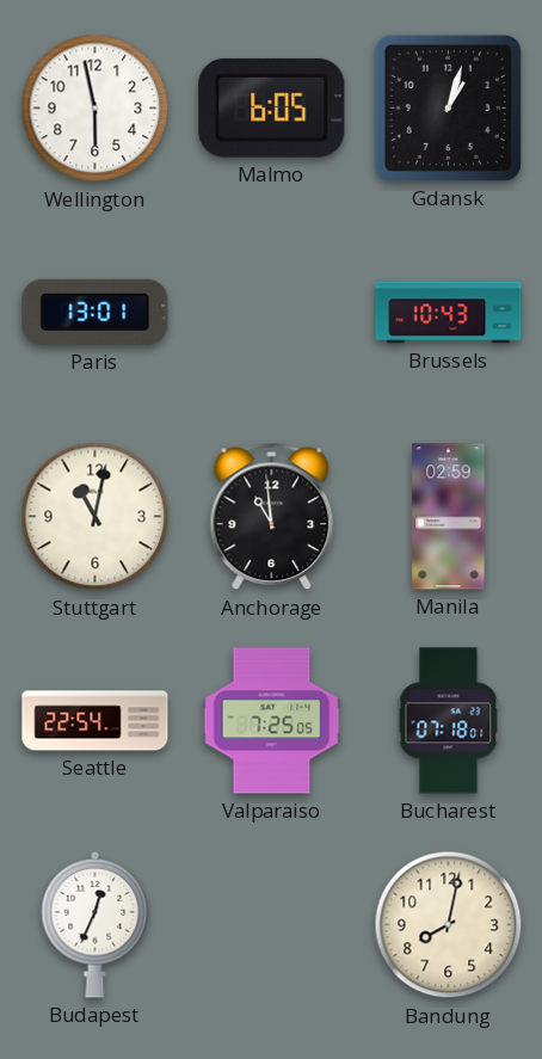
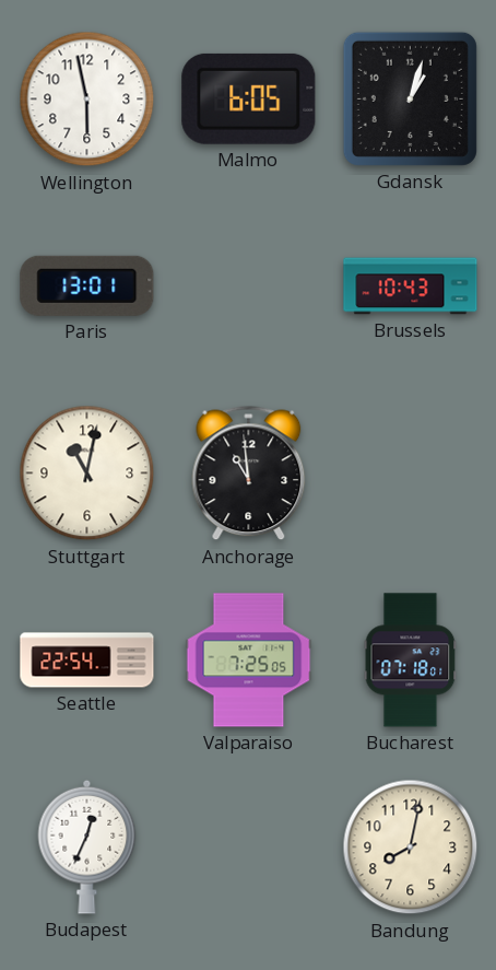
Manila: 02:59 -> none
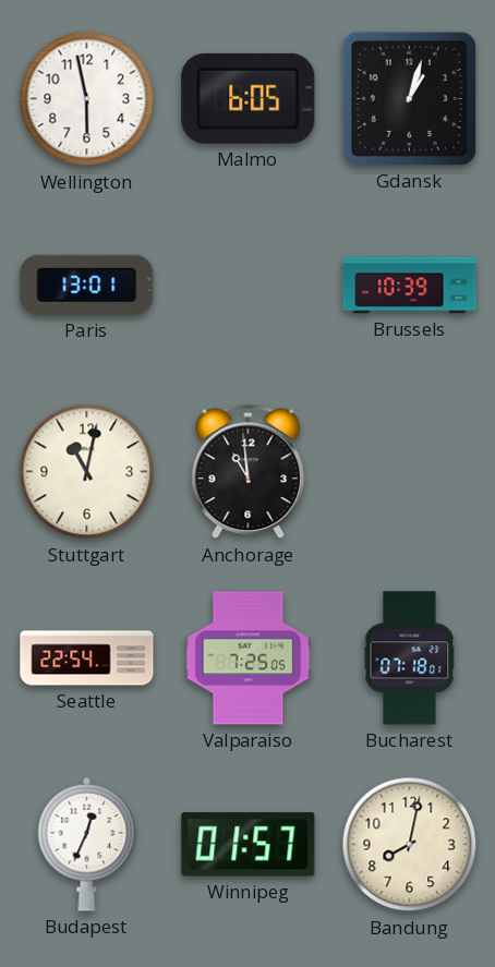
Brussels: 10:43 -> 10:39
Winnipeg: none -> 01:57
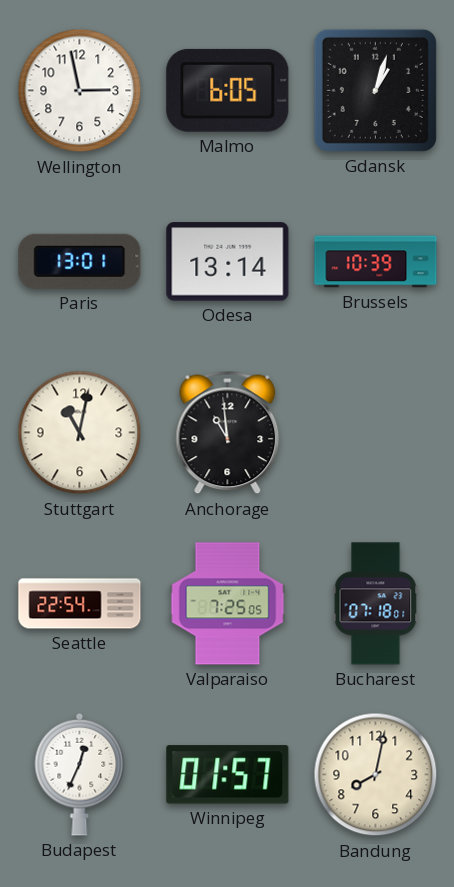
Wellington: 5:58 -> 2:58
Odesa: none -> 13:14
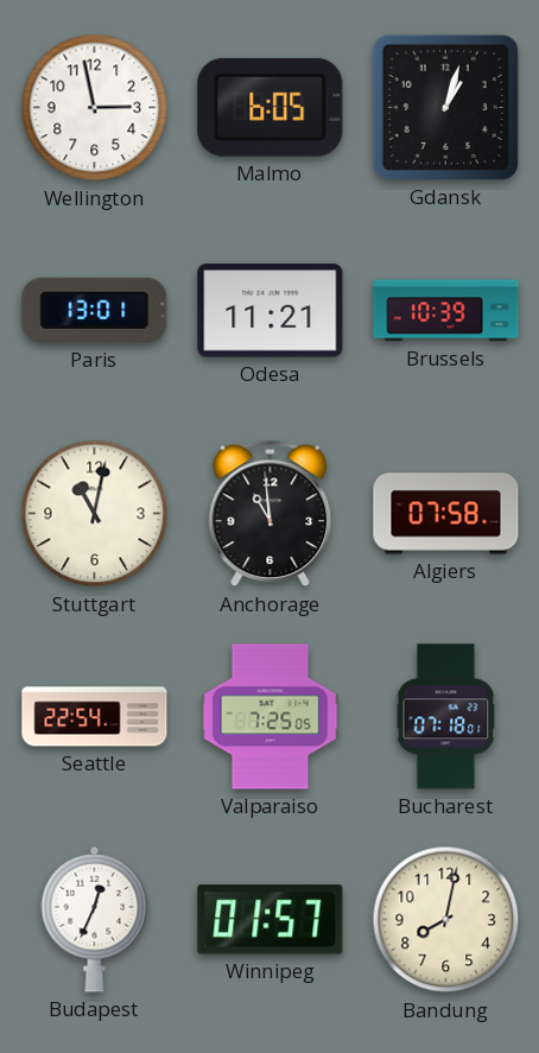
Odesa: 13:14 -> 11:21
Algiers: none -> 07:58
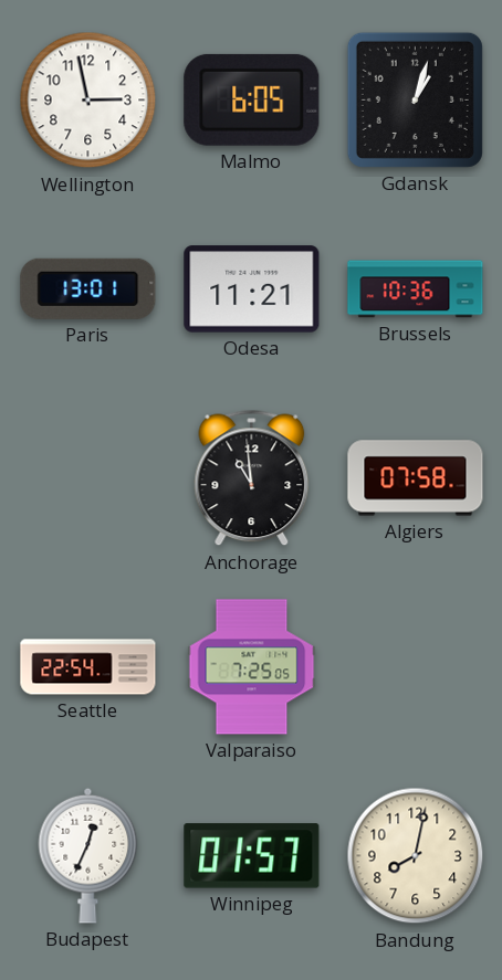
Brussels: 10:39 -> 10:36
Stuttgart: 11:02 -> none
Bucharest: 07:18 -> none
